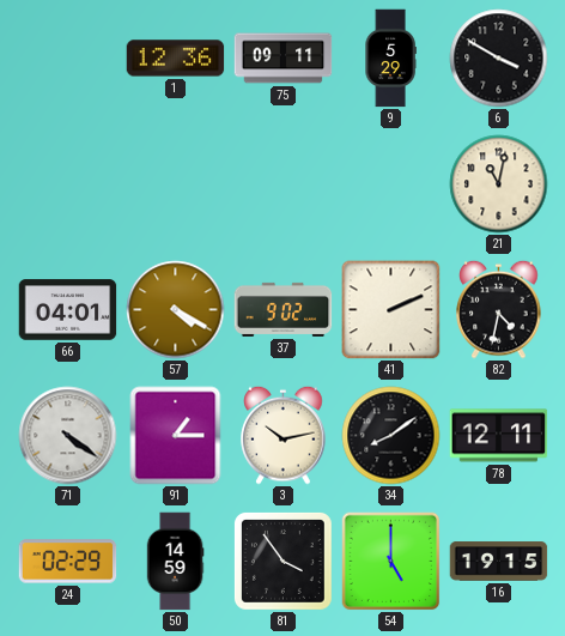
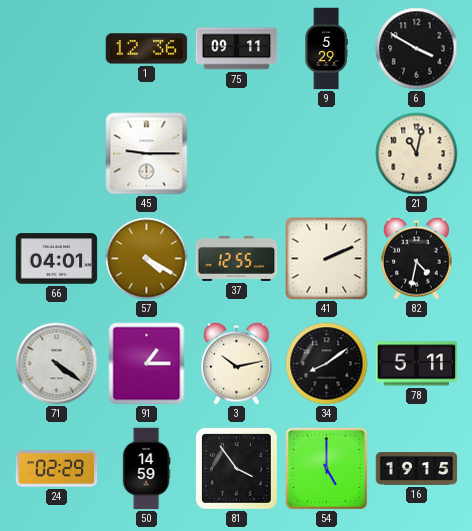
45: none -> 9:15
37: 9:02 -> 12:55
78: 12:11 -> 5:11
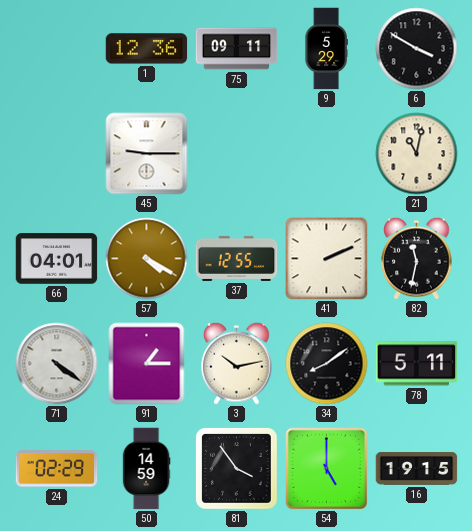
82: 4:32 -> 11:32
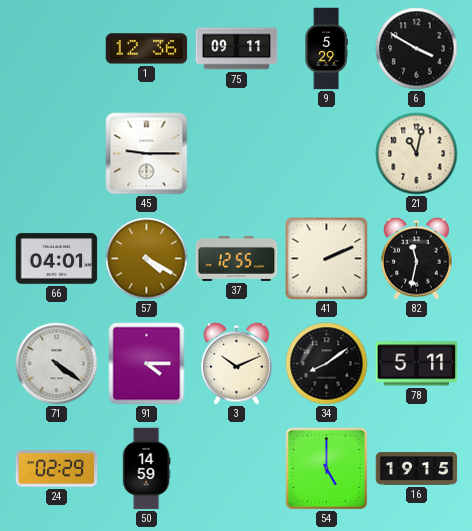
91: 1:15 -> 4:15
3: 10:13 -> 10:11
81: 3:54 -> none
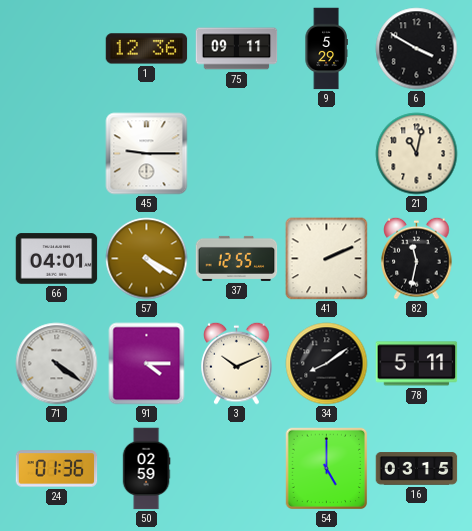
24: 02:29 -> 01:36
50: 14:59 -> 02:59
16: 19:15 -> 03:15
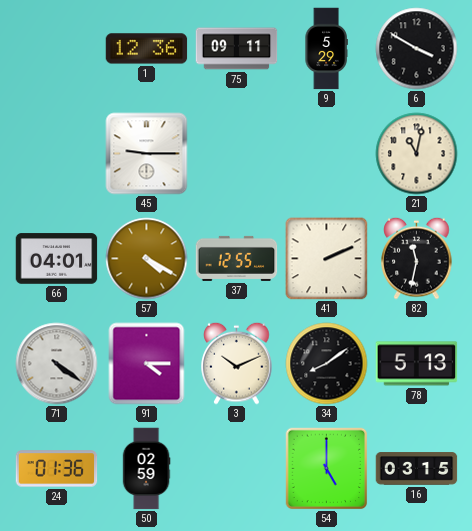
78: 5:11 -> 5:13
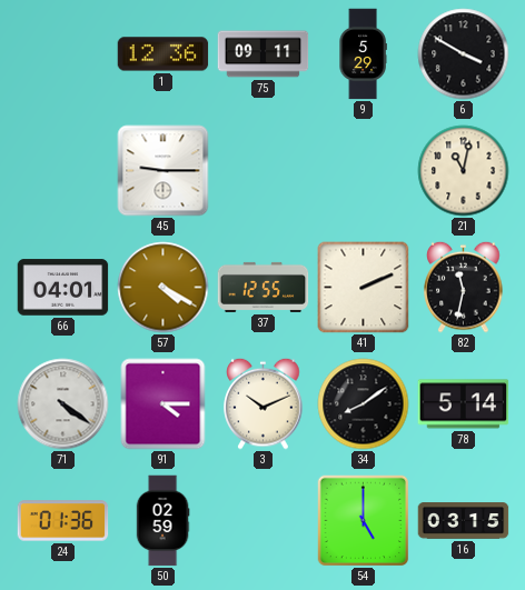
78: 5:13 -> 5:14
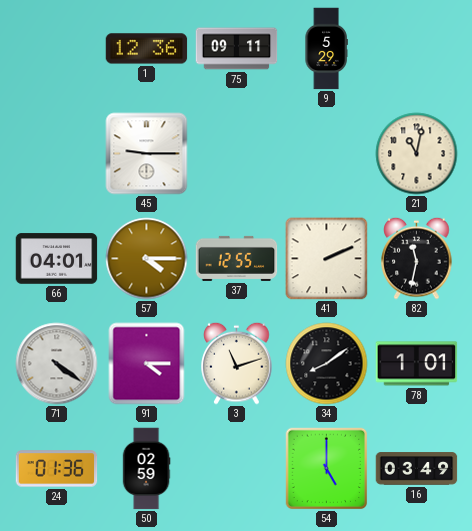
6: 3:50 -> none
57: 4:20 -> 4:15
3: 10:11 -> 11:12
78: 5:14 -> 1:01
16: 03:15 -> 03:49
